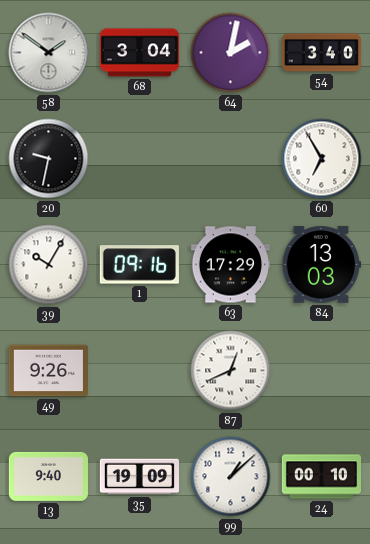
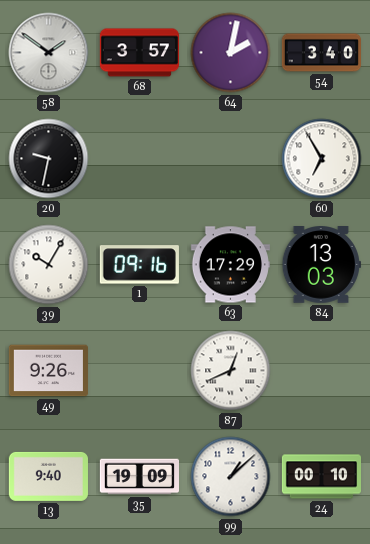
68: 3:04 -> 3:57
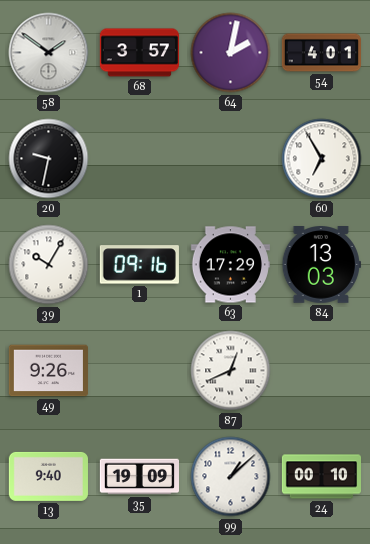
54: 3:40 -> 4:01
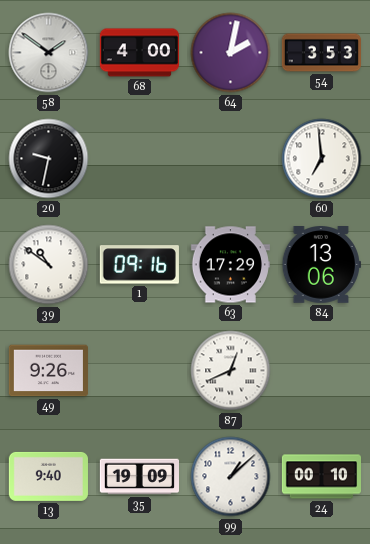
68: 3:57 -> 4:00
54: 4:01 -> 3:53
60: 6:55 -> 6:59
39: 10:05 -> 10:51
84: 13:03 -> 13:06
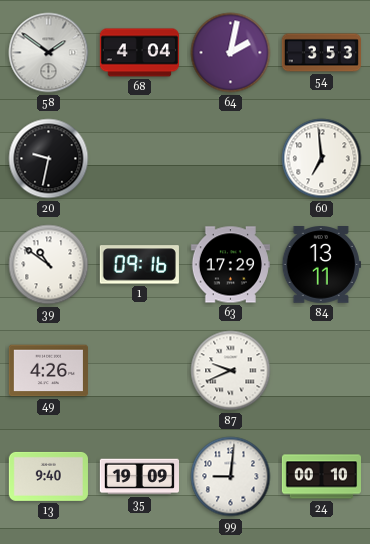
68: 4:00 -> 4:04
84: 13:06 -> 13:11
49: 9:26 -> 4:26
87: 12:41 -> 9:41
99: 1:08 -> 9:01
